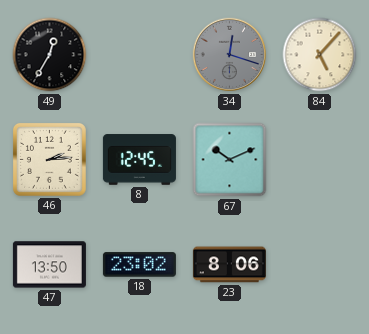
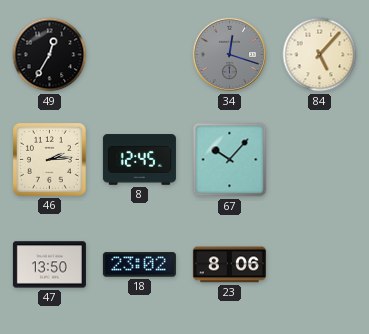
67: 10:11 -> 10:07
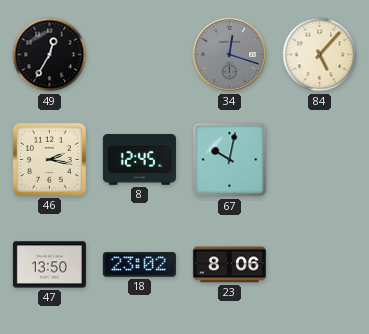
46: 2:14 -> 2:17
67: 10:07 -> 10:02
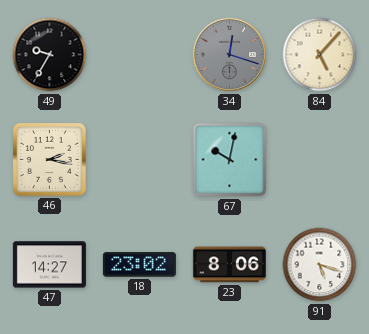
49: 12:35 -> 9:35
8: 12:45 -> none
47: 13:50 -> 14:27
91: none -> 5:18
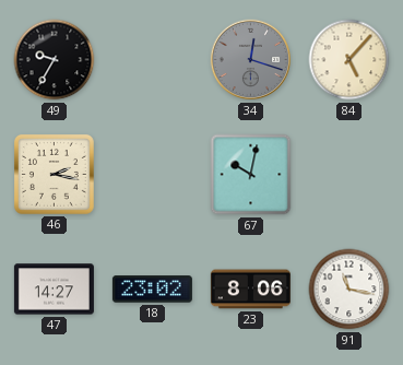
91: 5:18 -> 11:17
